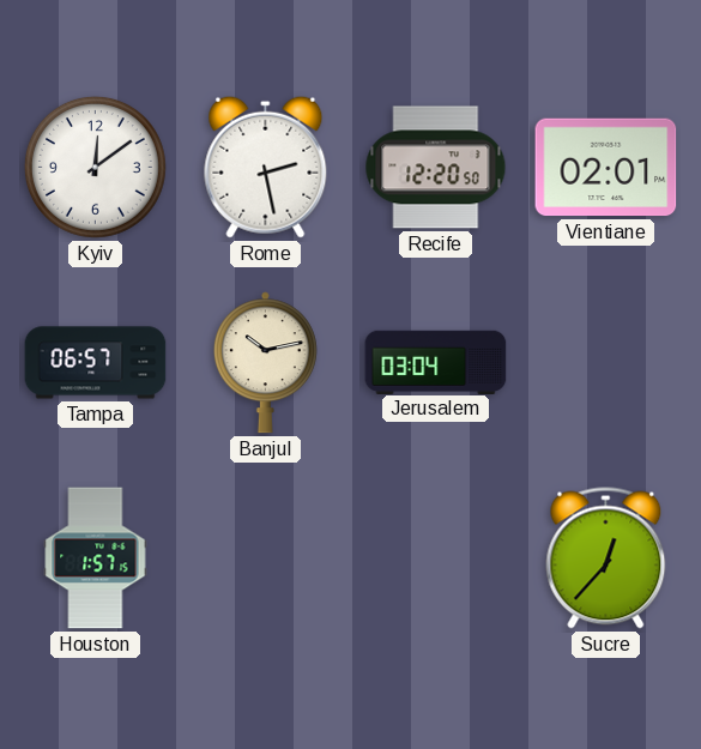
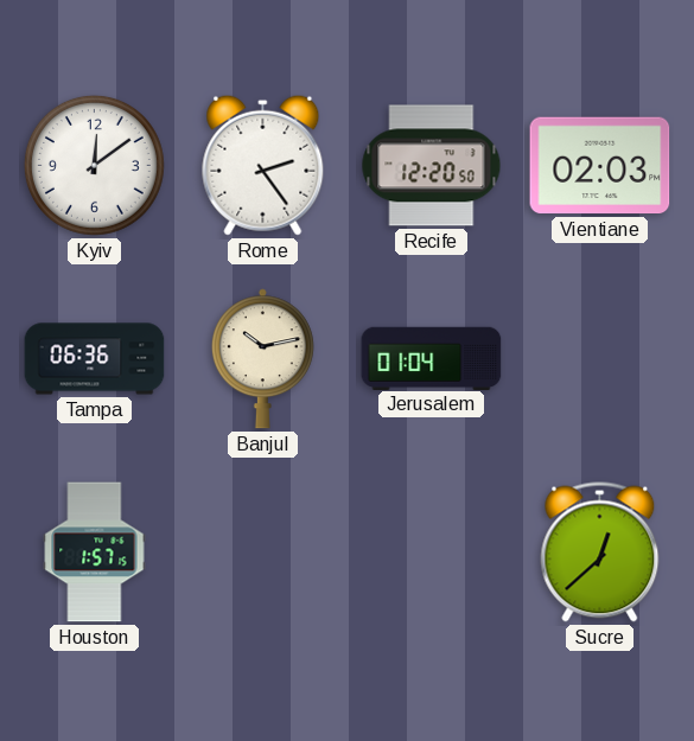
Rome: 2:28 -> 2:24
Vientiane: 02:01 -> 02:03
Tampa: 06:57 -> 06:36
Jerusalem: 03:04 -> 01:04
Sucre: 12:37 -> 12:38
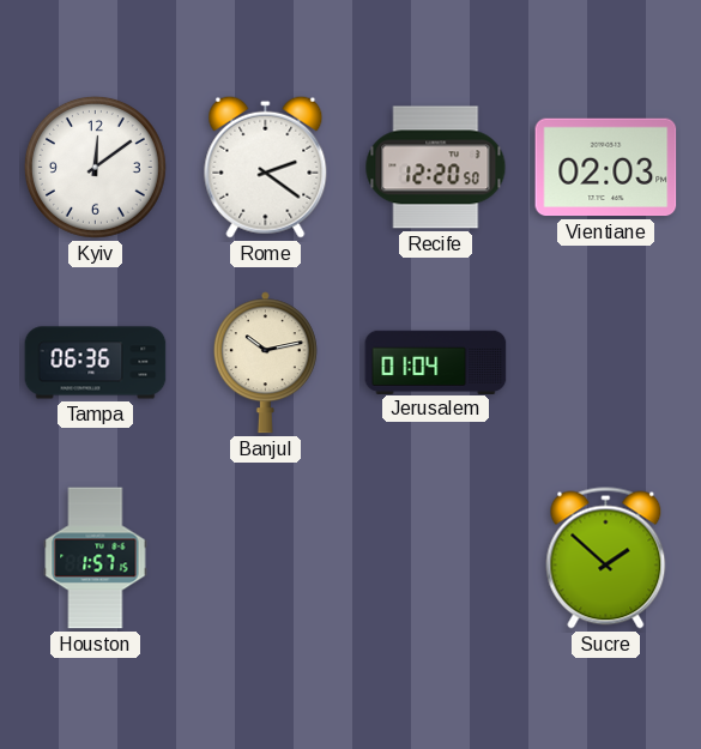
Rome: 2:24 -> 2:21
Sucre: 12:38 -> 1:52
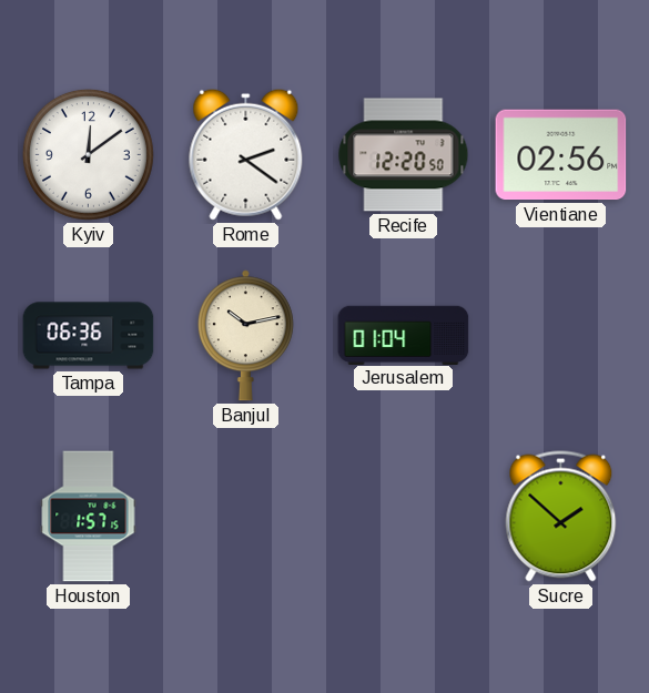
Vientiane: 02:03 -> 02:56
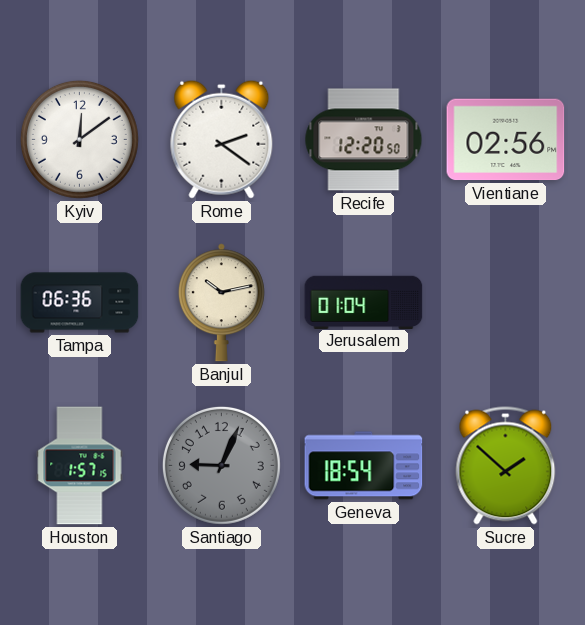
Santiago: none -> 9:04
Geneva: none -> 18:54
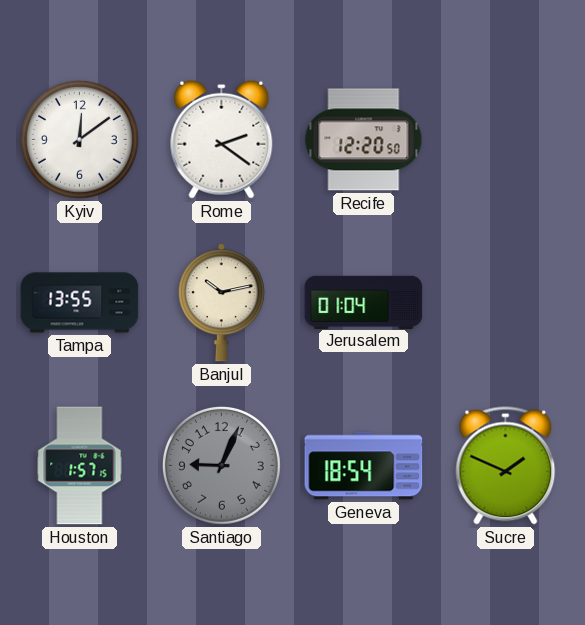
Vientiane: 02:56 -> none
Tampa: 06:36 -> 13:55
Sucre: 1:52 -> 1:49
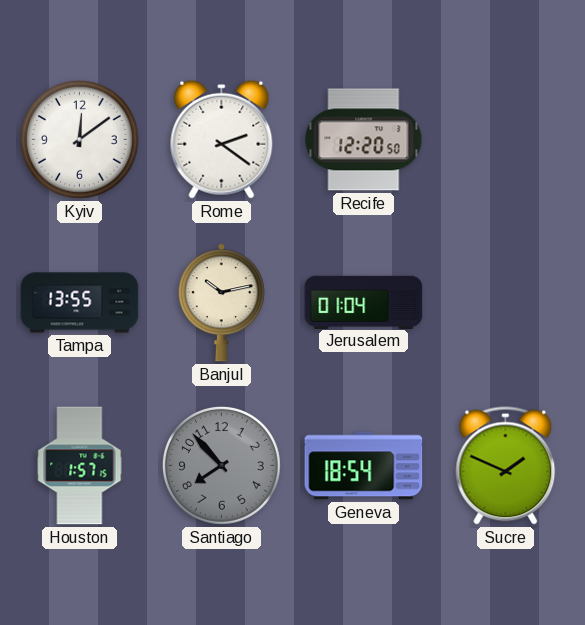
Santiago: 9:04 -> 7:53
